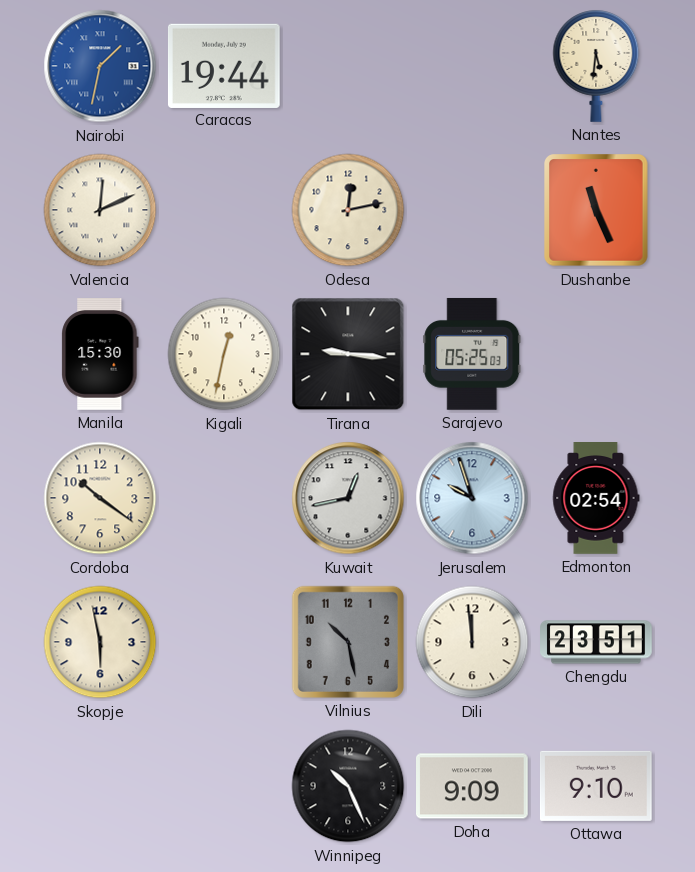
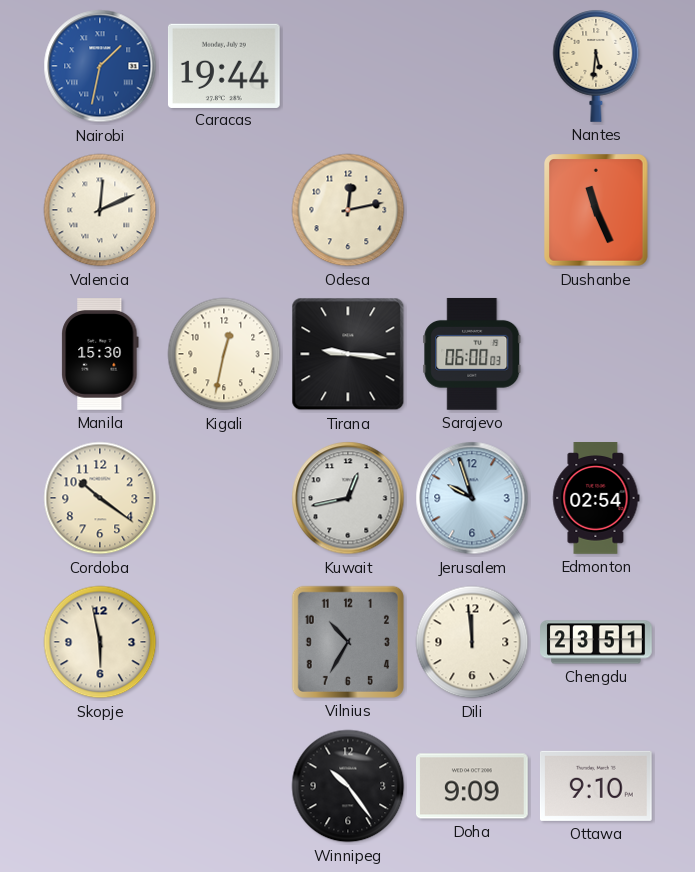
Sarajevo: 05:25 -> 06:00
Vilnius: 10:28 -> 10:35
Winnipeg: 10:26 -> 10:24
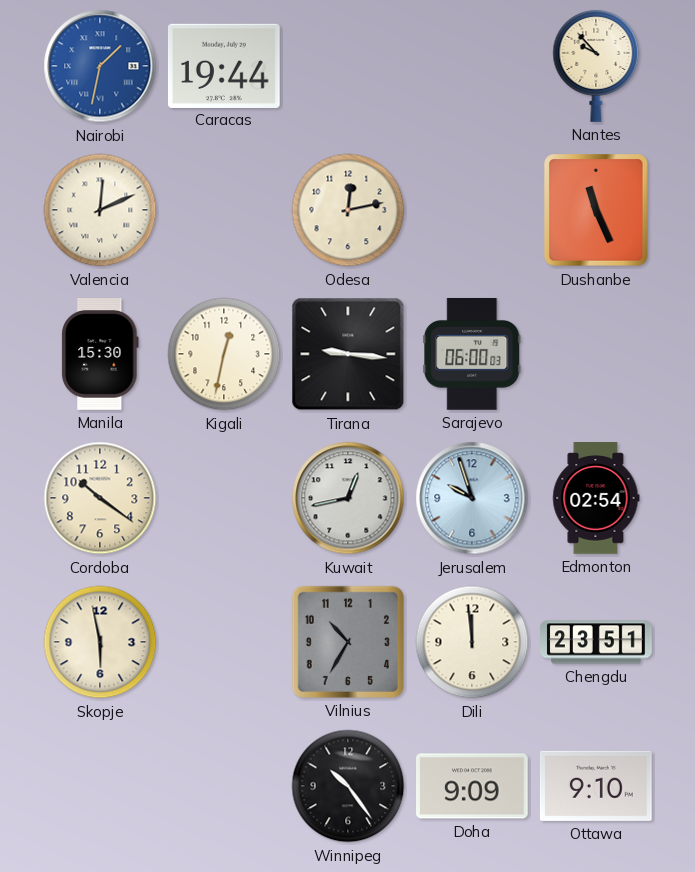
Nantes: 5:31 -> 9:53
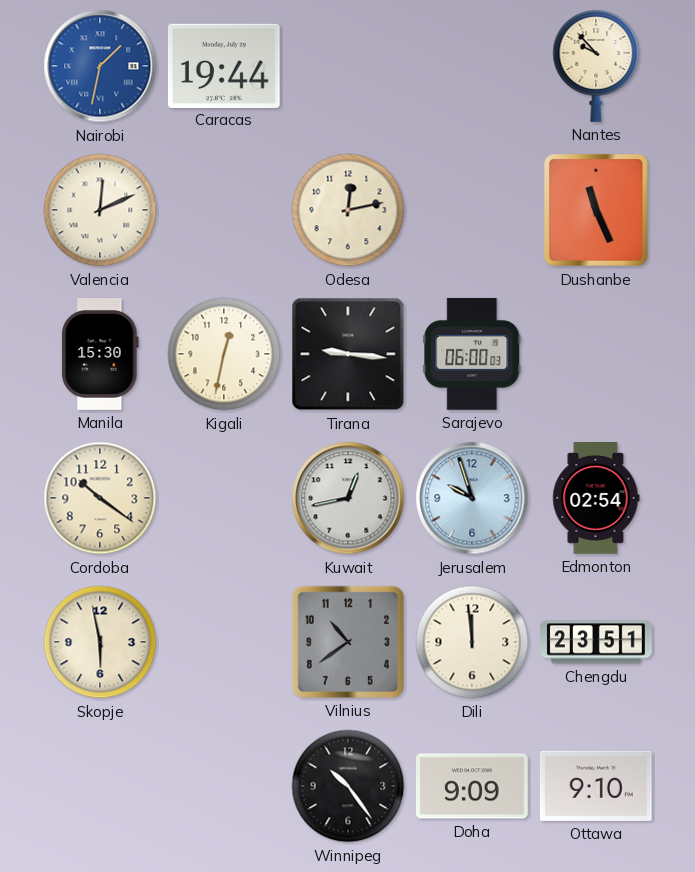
Vilnius: 10:35 -> 10:39
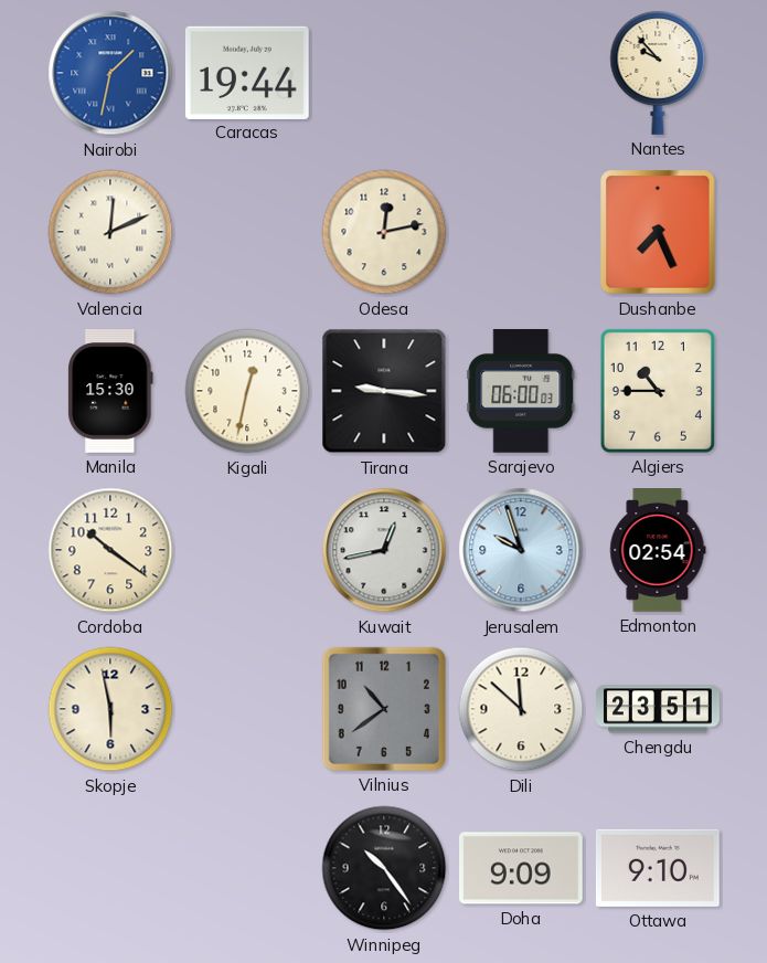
Dushanbe: 11:26 -> 7:26
Algiers: none -> 10:45
Dili: 11:59 -> 11:52
